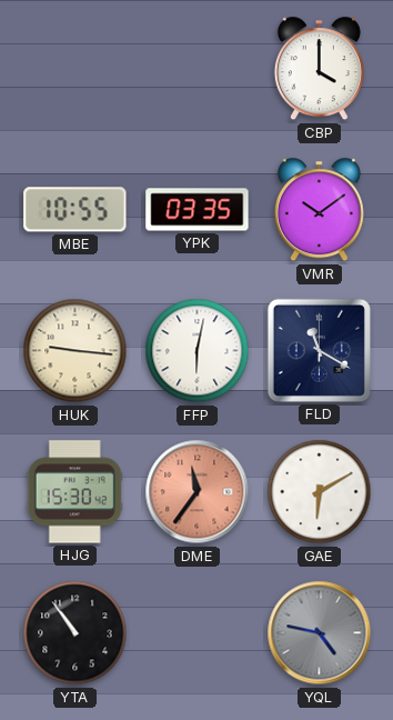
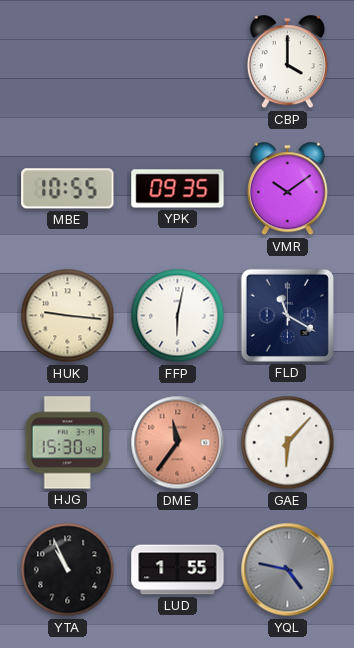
YPK: 03:35 -> 09:35
GAE: 6:10 -> 6:07
YTA: 10:54 -> 10:56
LUD: none -> 1:55
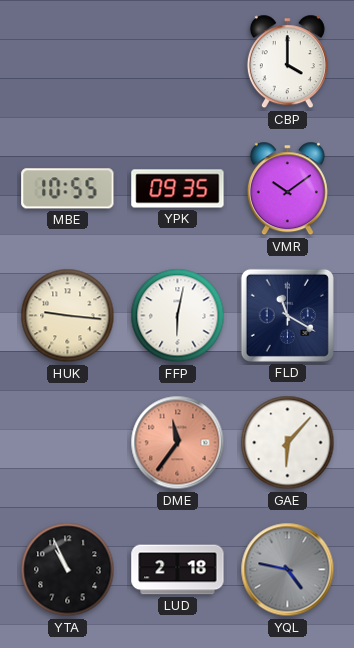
HJG: 15:30 -> none
LUD: 1:55 -> 2:18
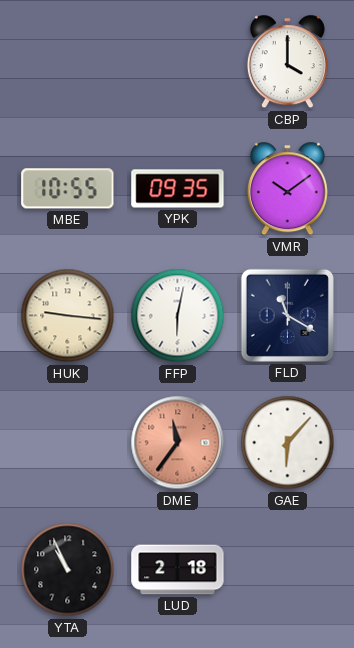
YQL: 4:47 -> none
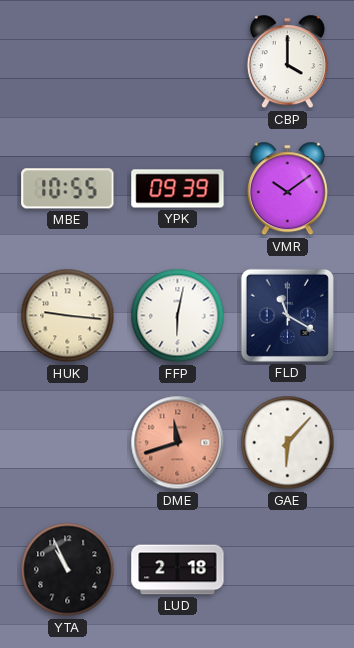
YPK: 09:35 -> 09:39
DME: 11:36 -> 11:42
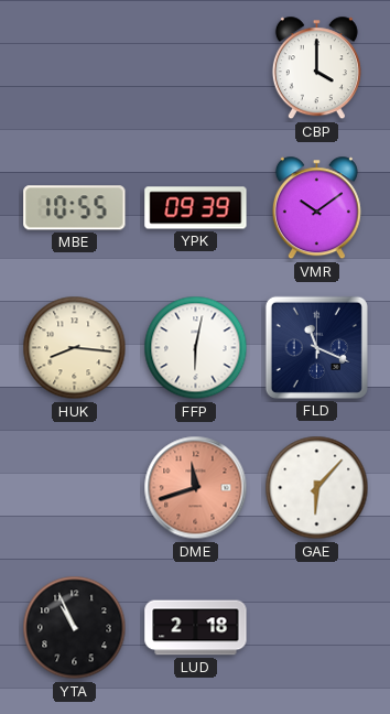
HUK: 9:16 -> 8:16
FLD: 11:20 -> 11:19
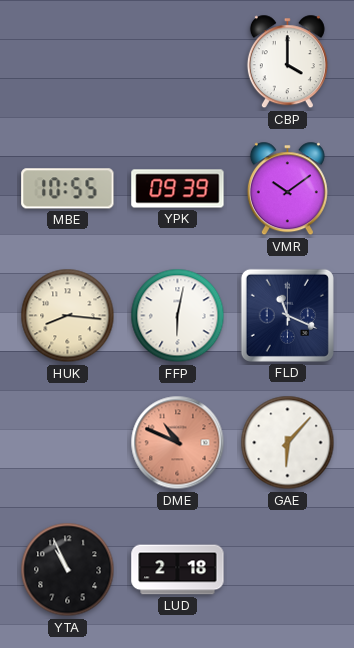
DME: 11:42 -> 10:49
